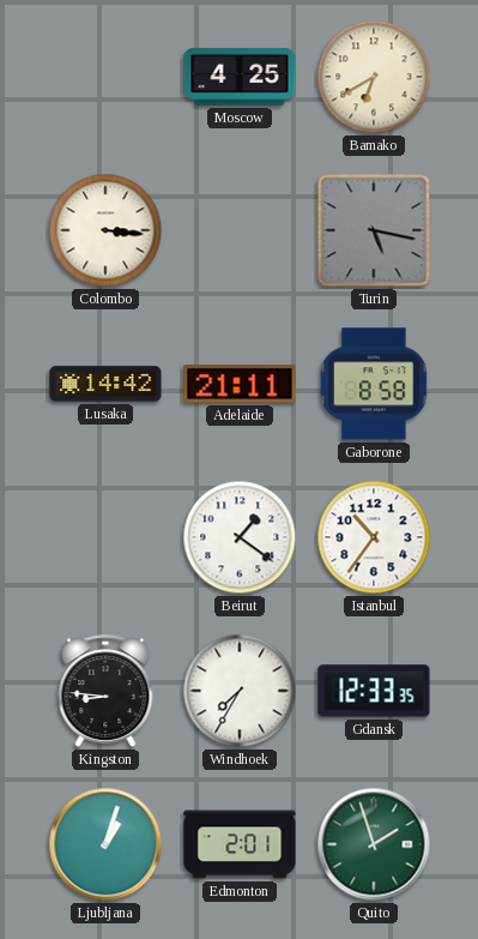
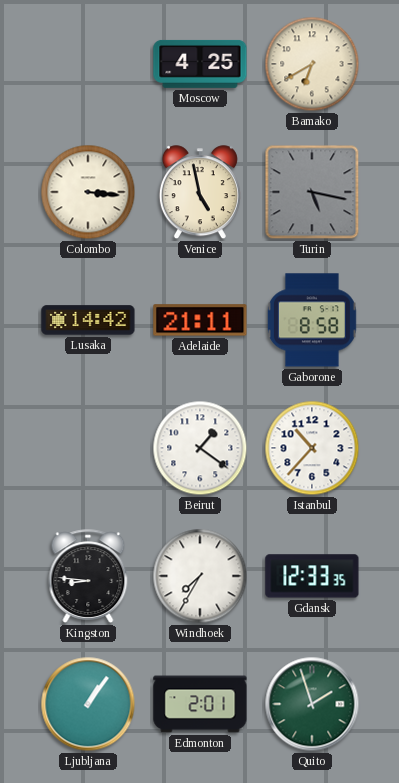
Venice: none -> 4:58
Istanbul: 10:36 -> 10:37
Ljubljana: 1:03 -> 1:06
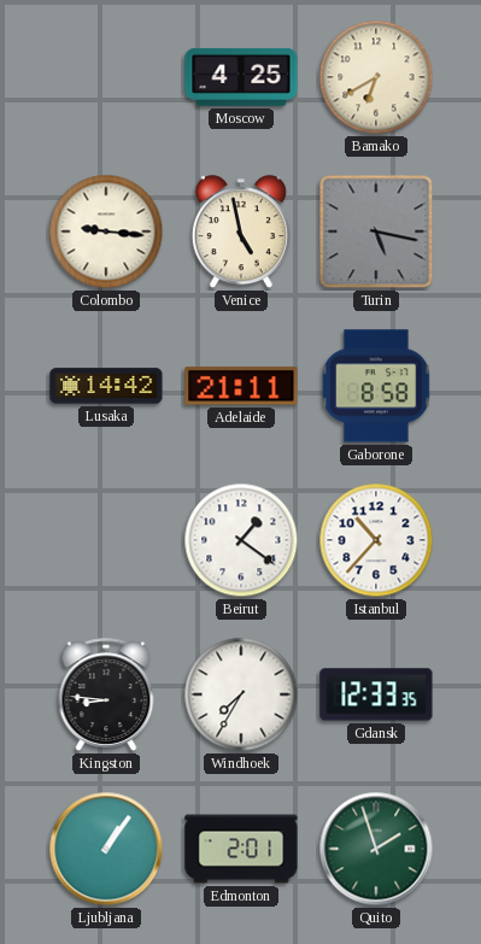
Colombo: 3:16 -> 9:16
